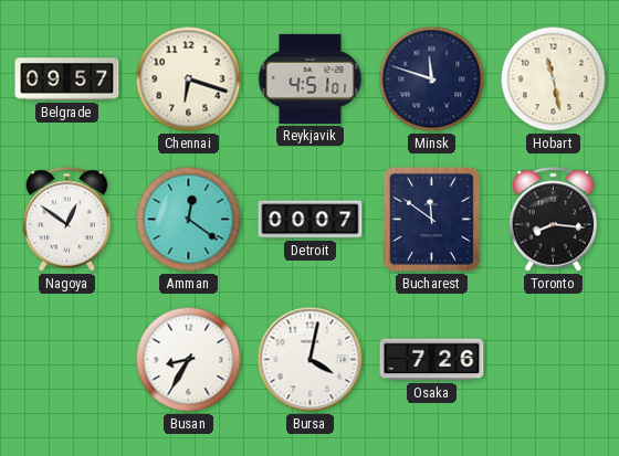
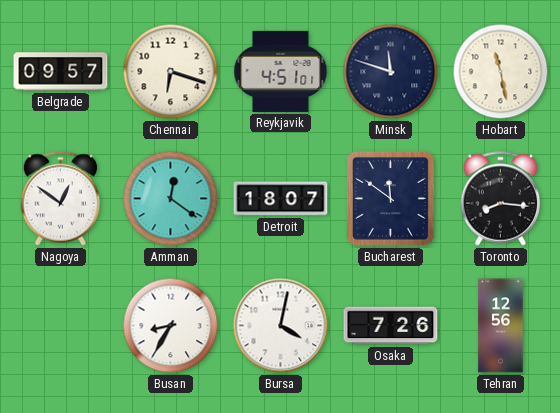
Detroit: 00:07 -> 18:07
Tehran: none -> 12:56
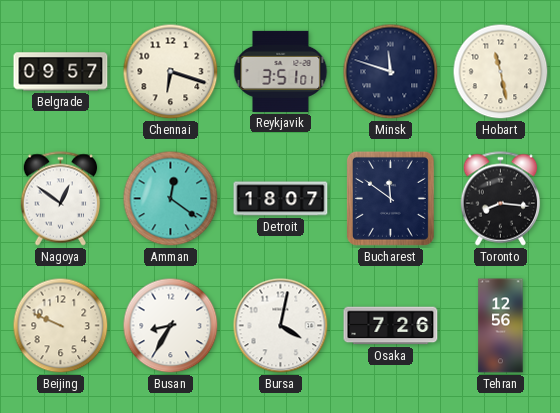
Reykjavik: 4:51 -> 3:51
Beijing: none -> 9:49
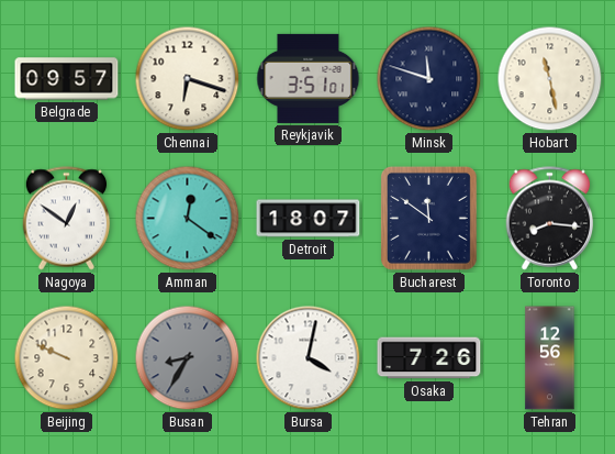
Busan dial: white -> grey
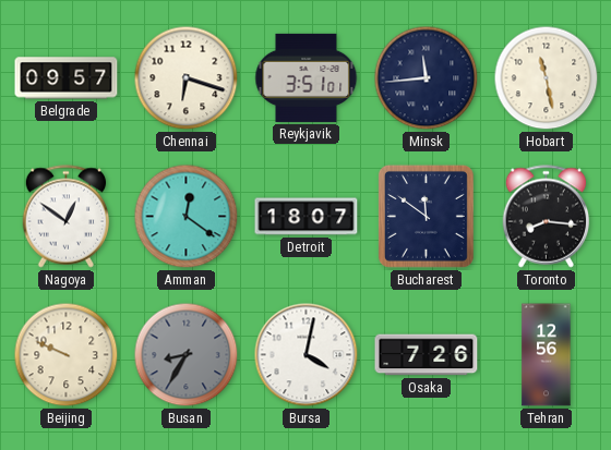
Minsk: 11:48 -> 11:44
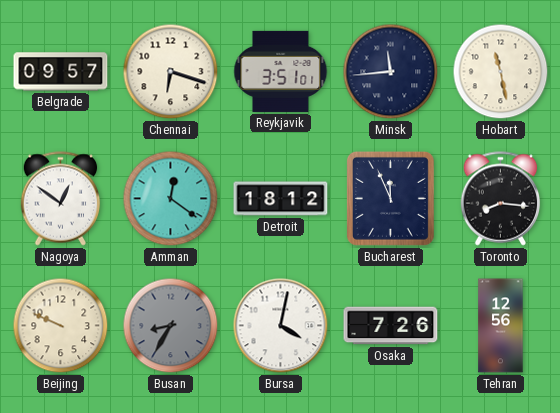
Detroit: 18:07 -> 18:12
Bucharest: 11:51 -> 11:56
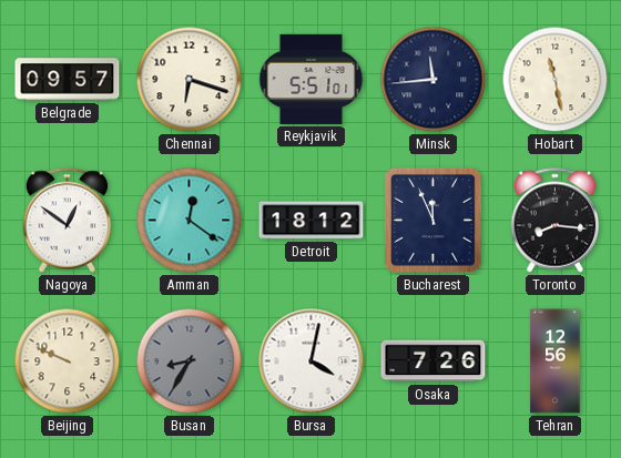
Reykjavik: 3:51 -> 5:51
